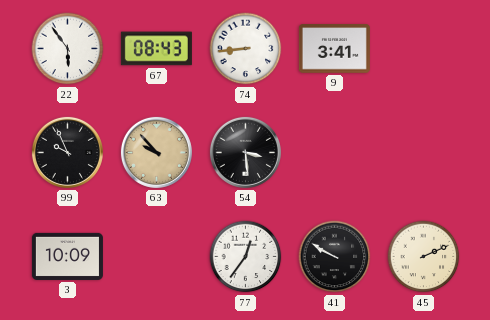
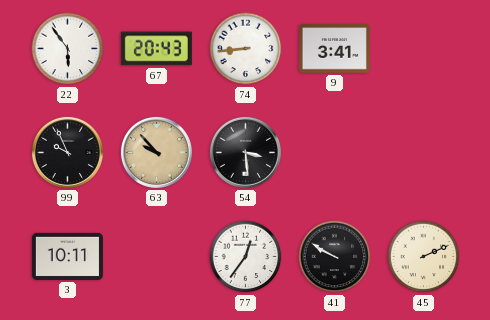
67: 08:43 -> 20:43
3: 10:09 -> 10:11
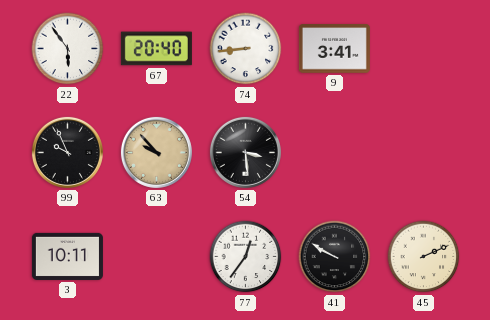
67: 20:43 -> 20:40
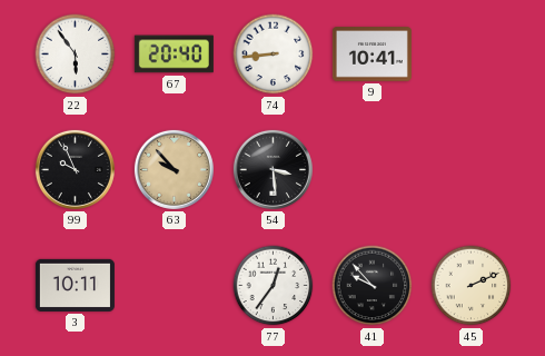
9: 3:41 -> 10:41
41: 9:50 -> 9:53
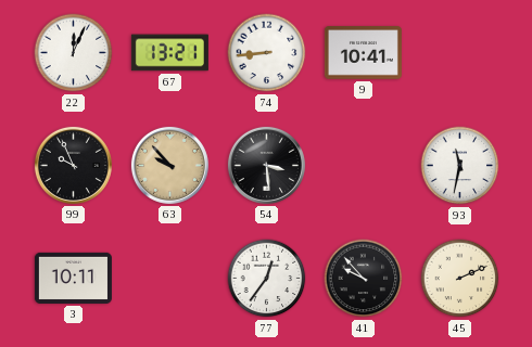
22: 5:54 -> 12:04
67: 20:40 -> 13:21
93: none -> 11:32
